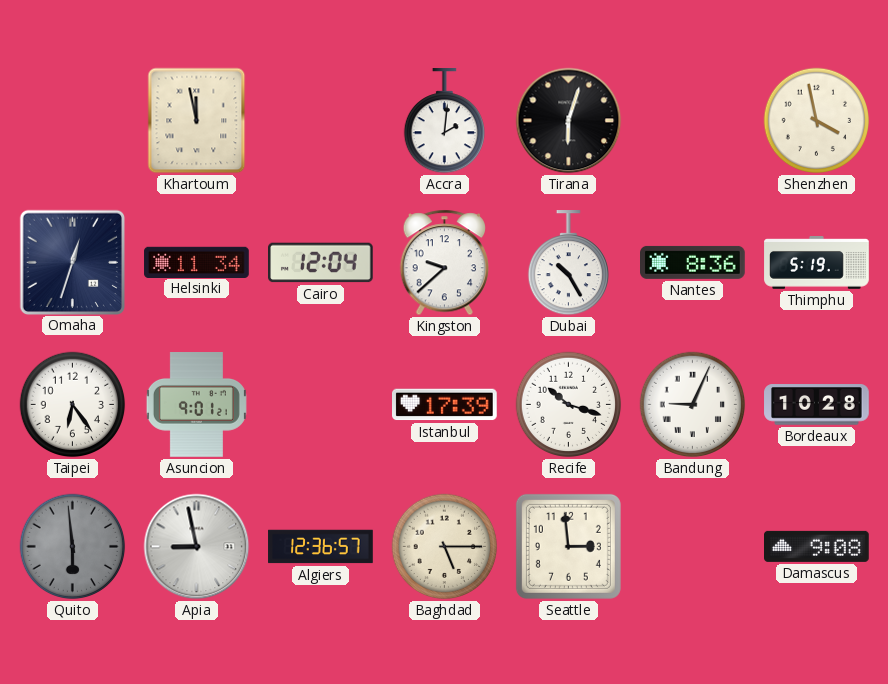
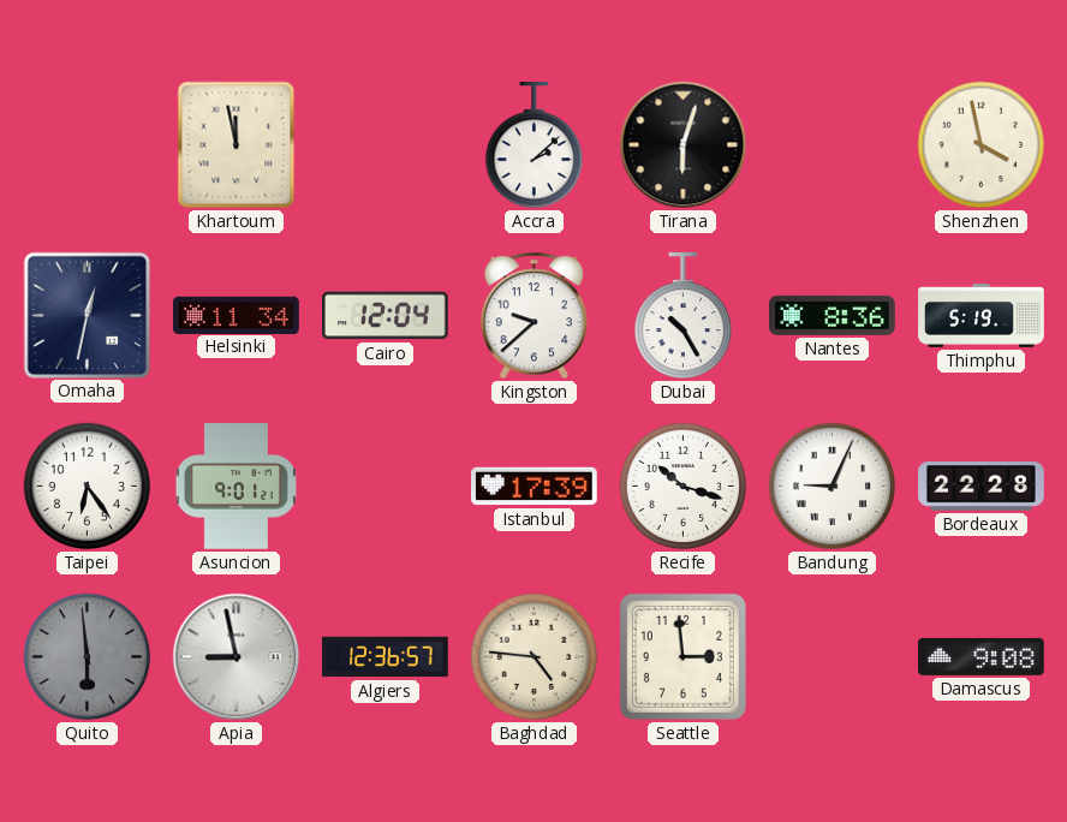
Accra: 2:01 -> 2:08
Omaha: 12:33 -> 12:32
Bordeaux: 10:28 -> 22:28
Baghdad: 5:15 -> 4:46
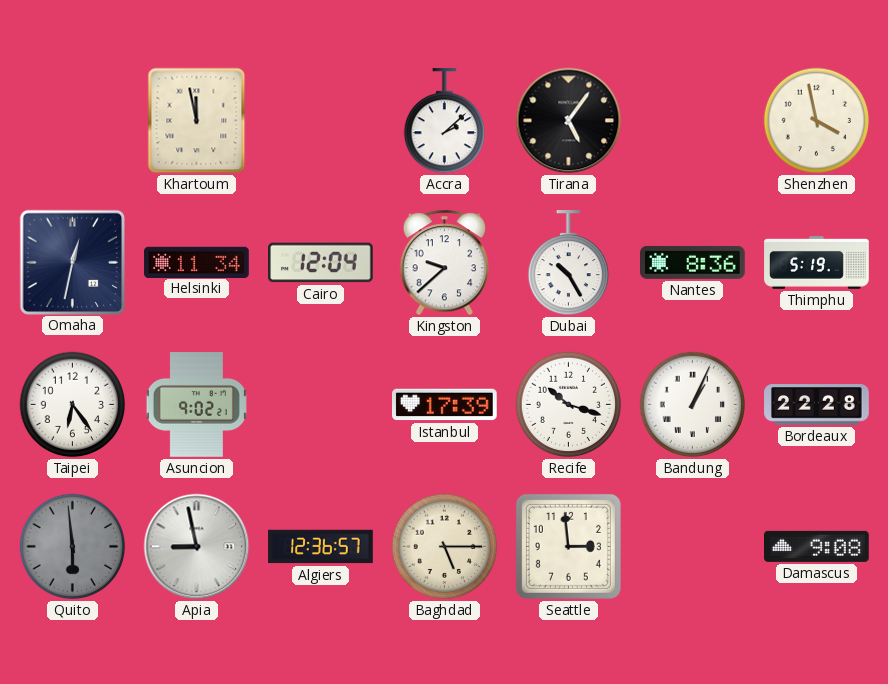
Tirana: 6:03 -> 5:06
Asuncion: 9:01 -> 9:02
Bandung: 9:04 -> 1:04
Baghdad: 4:46 -> 5:15
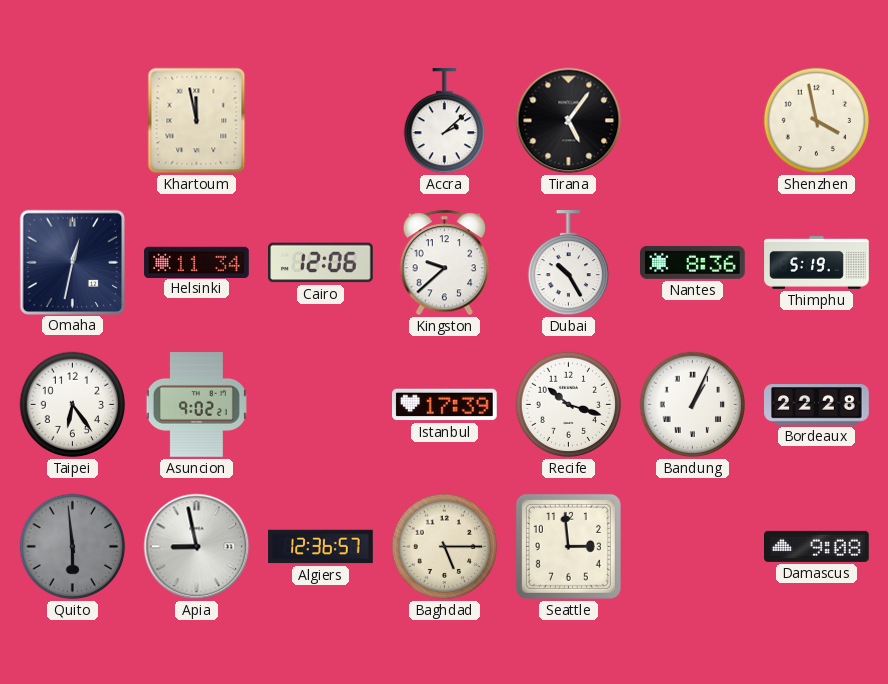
Cairo: 12:04 -> 12:06
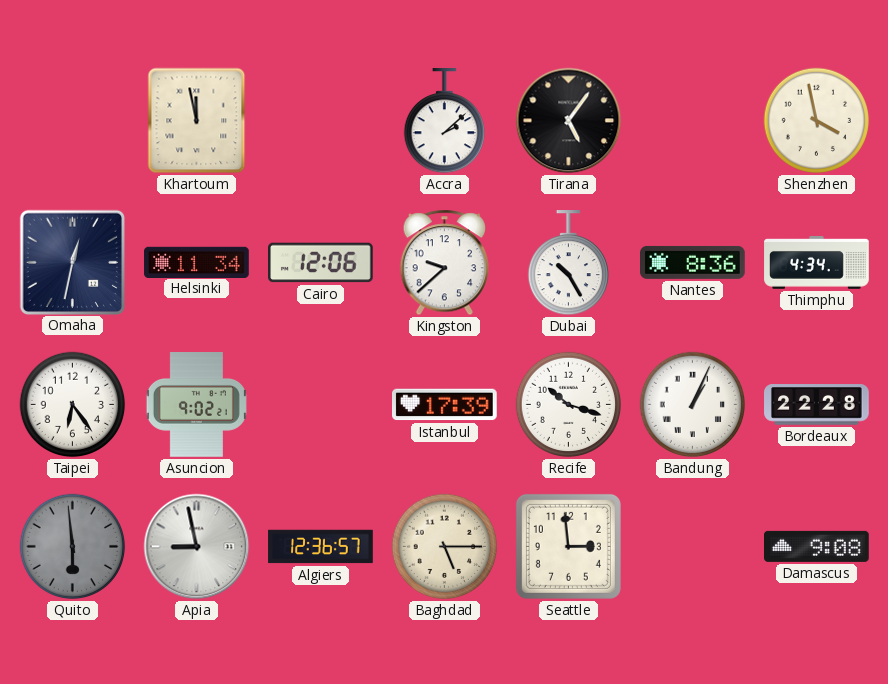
Thimphu: 5:19 -> 4:34
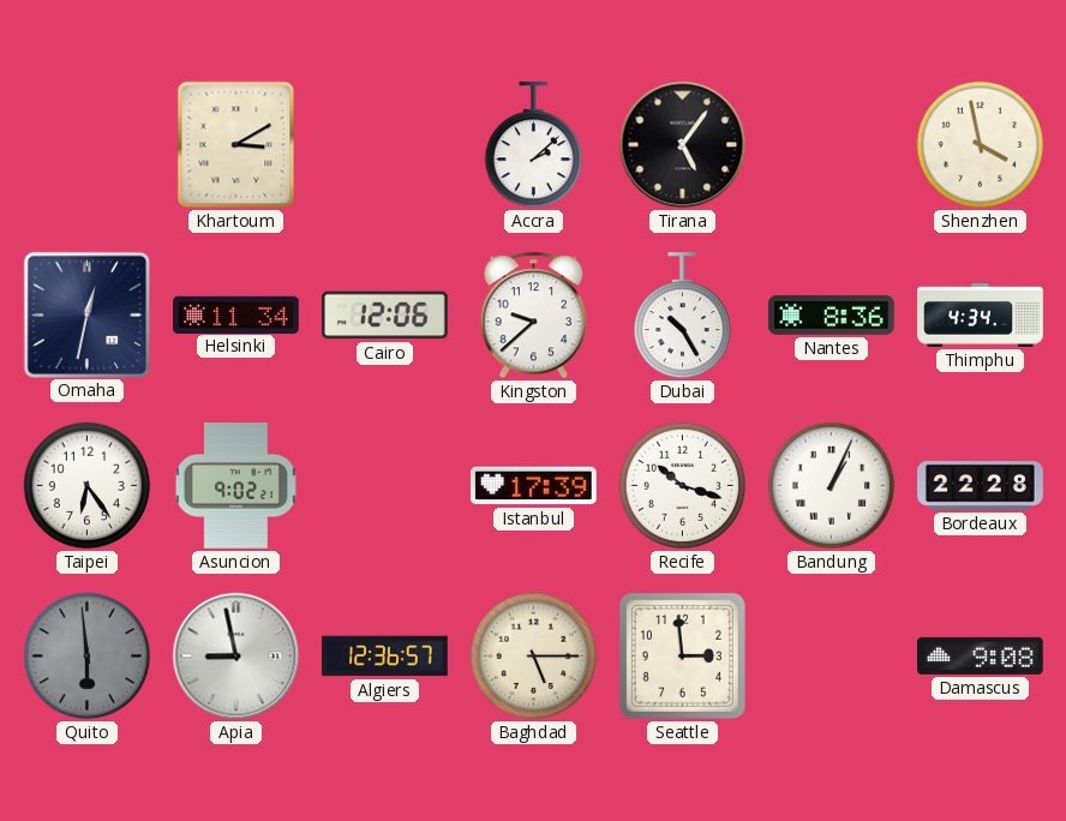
Khartoum: 11:58 -> 3:10
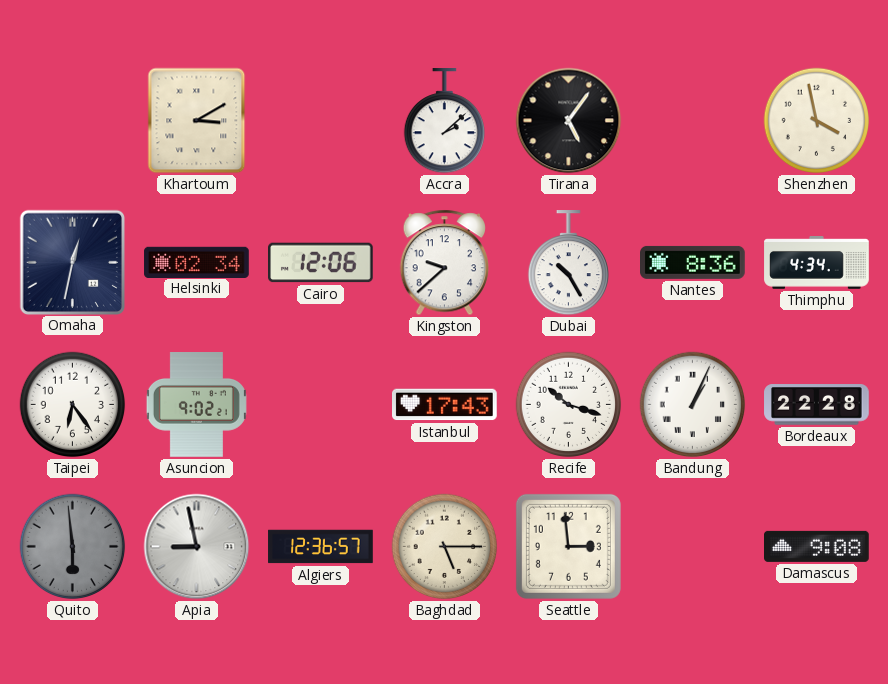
Helsinki: 11:34 -> 02:34
Istanbul: 17:39 -> 17:43
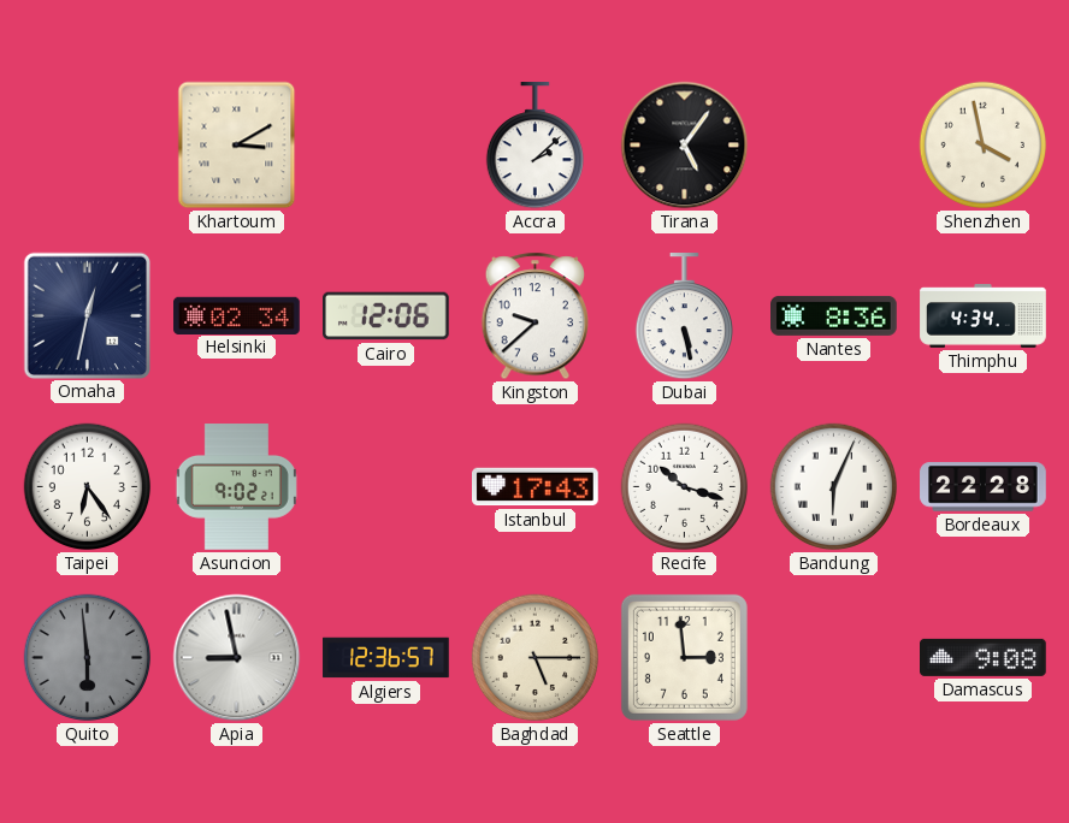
Dubai: 10:25 -> 5:28
Bandung: 1:04 -> 6:04
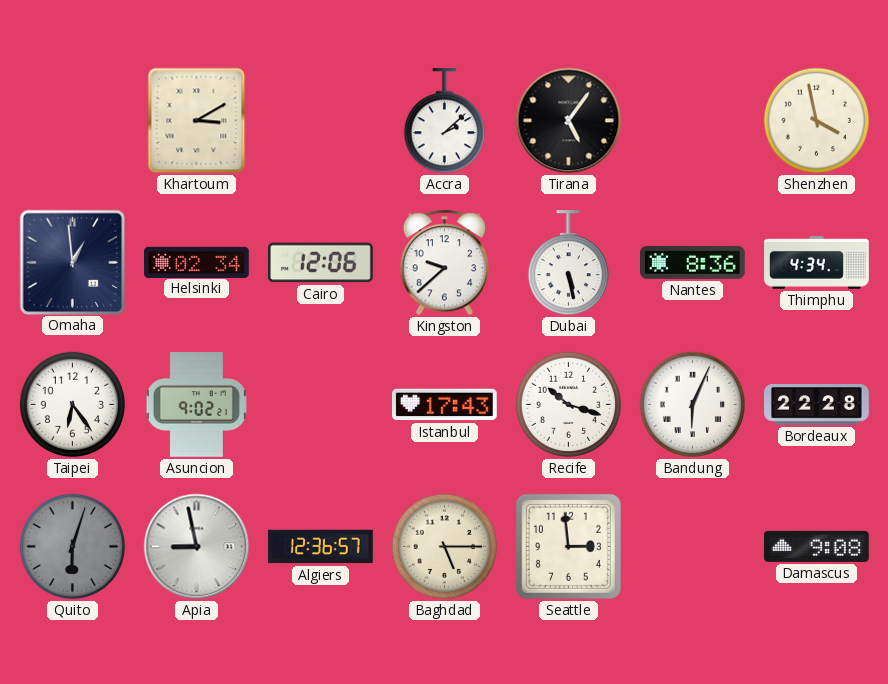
Omaha: 12:32 -> 12:59
Quito: 5:59 -> 6:03
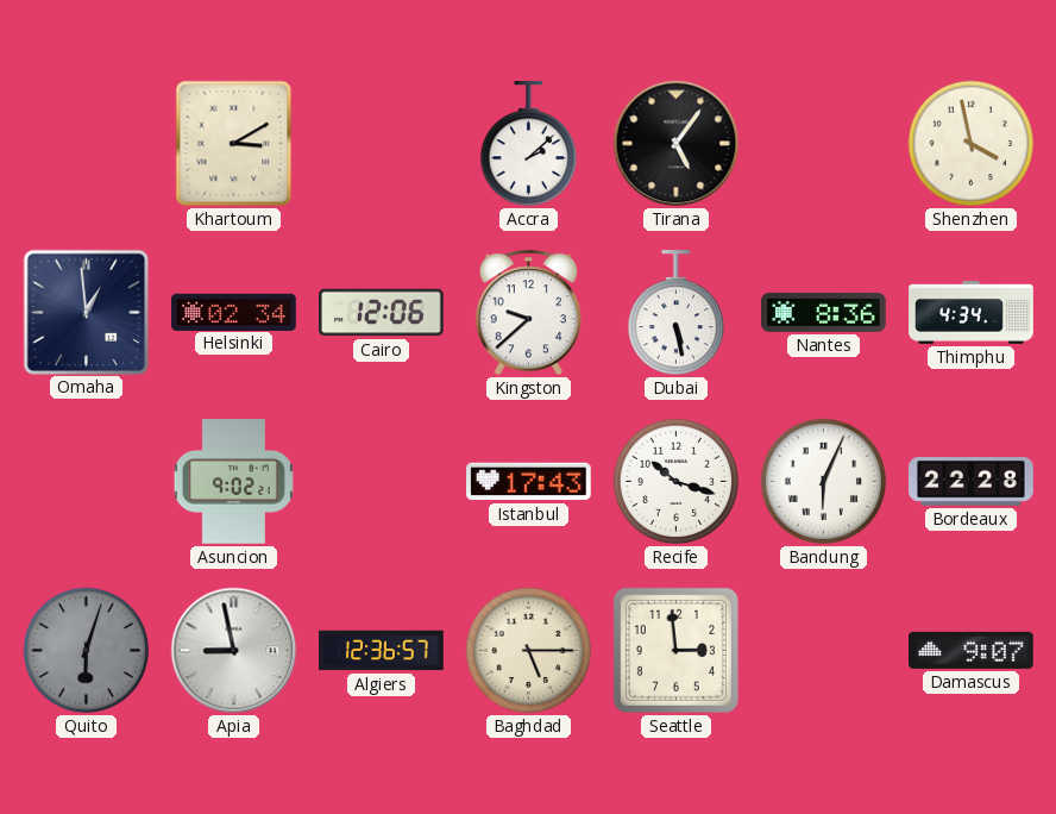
Taipei: 6:24 -> none
Damascus: 9:08 -> 9:07
